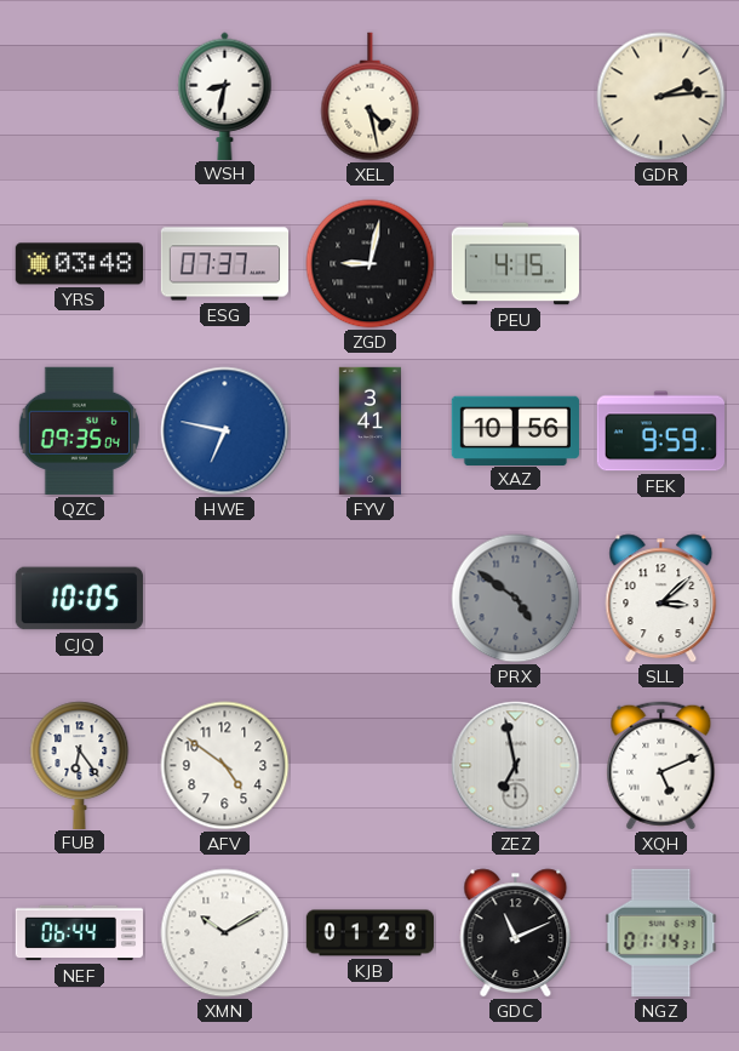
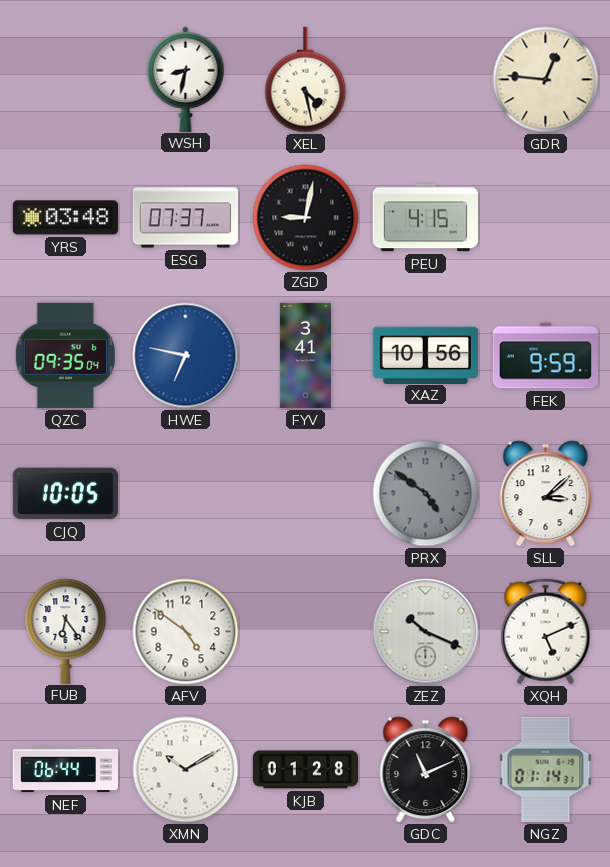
GDR: 2:14 -> 12:46
ZEZ: 6:58 -> 10:19
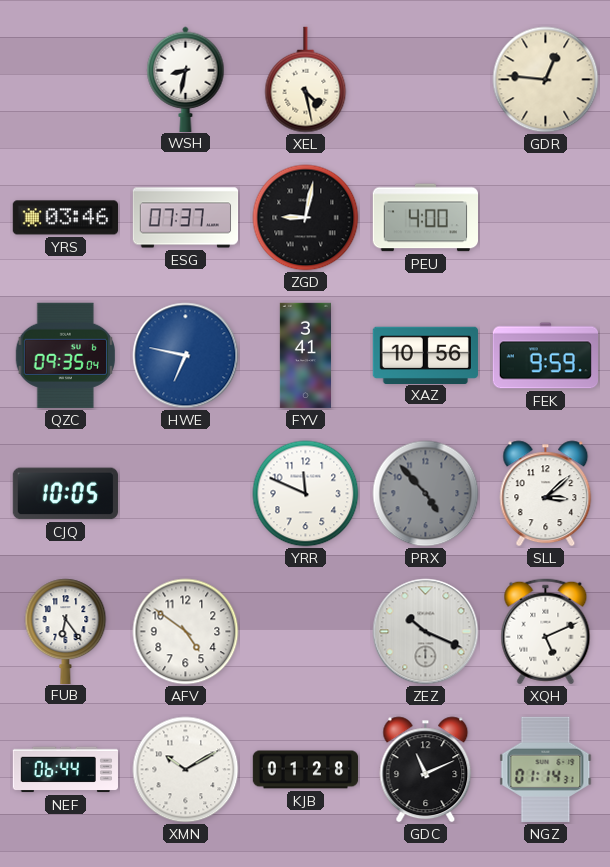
YRS: 03:48 -> 03:46
PEU: 4:15 -> 4:00
YRR: none -> 11:49
PRX: 4:51 -> 4:53
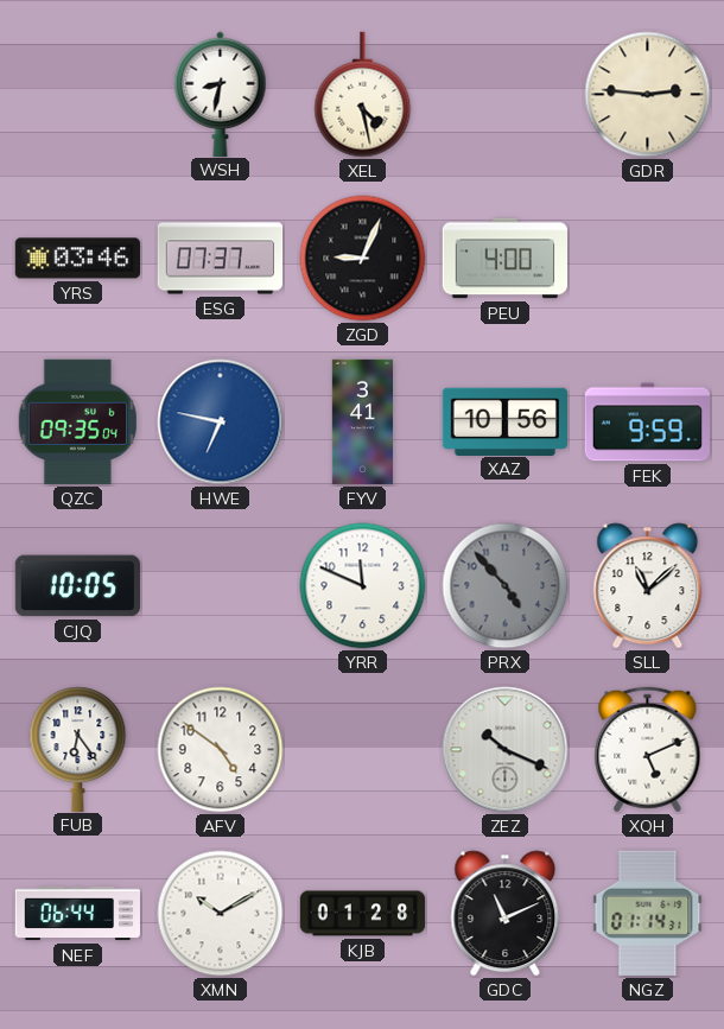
GDR: 12:46 -> 2:46
ZGD: 9:02 -> 9:04
SLL: 3:08 -> 11:08
